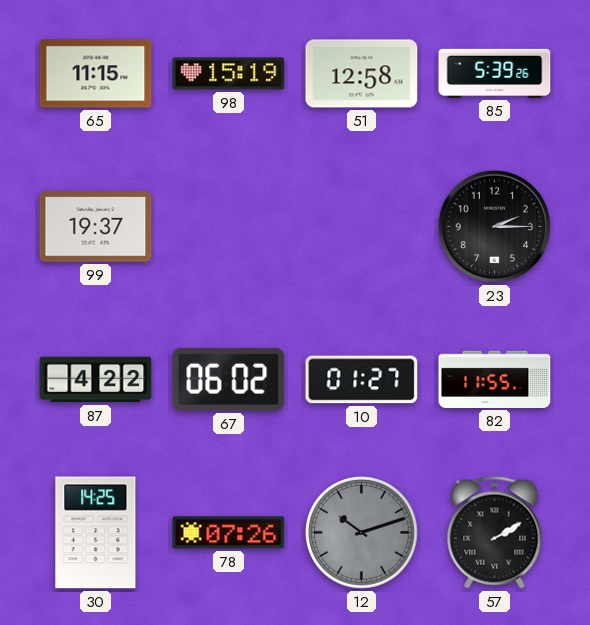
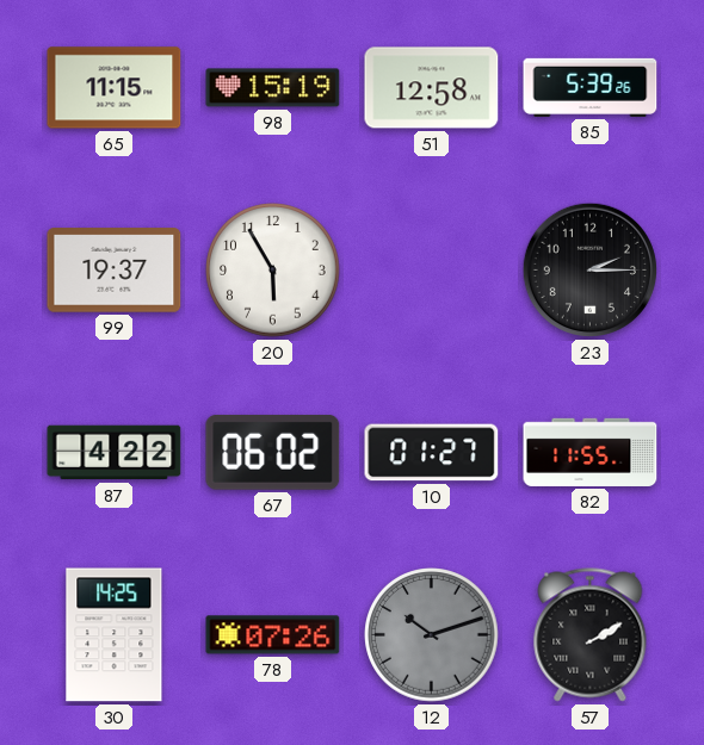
20: none -> 5:55
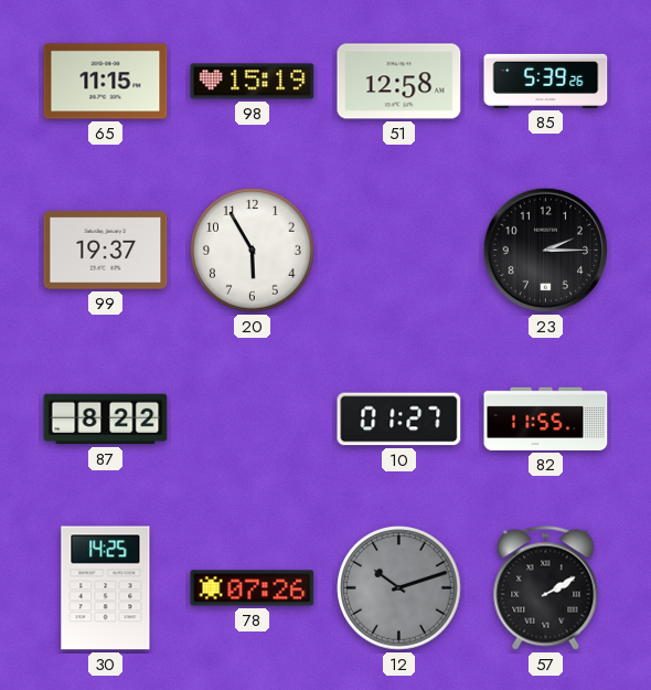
87: 4:22 -> 8:22
67: 06:02 -> none
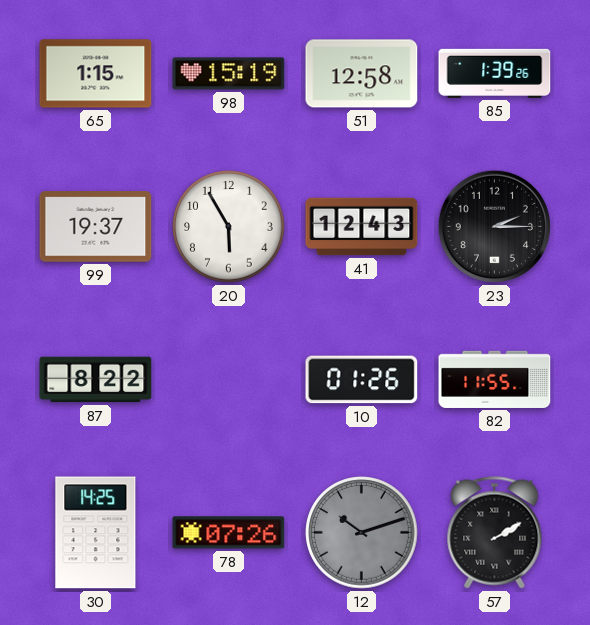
65: 11:15 -> 1:15
85: 5:39 -> 1:39
41: none -> 12:43
10: 01:27 -> 01:26
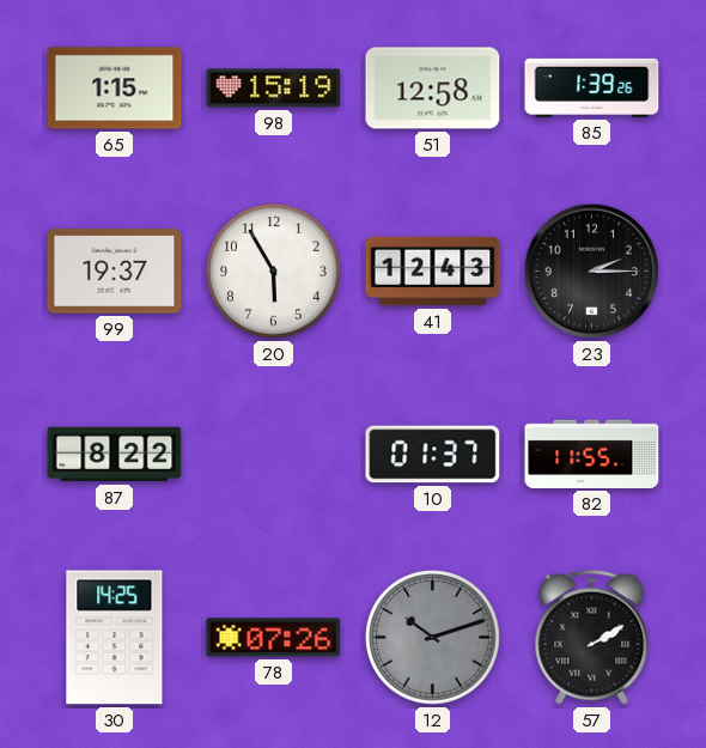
10: 01:26 -> 01:37
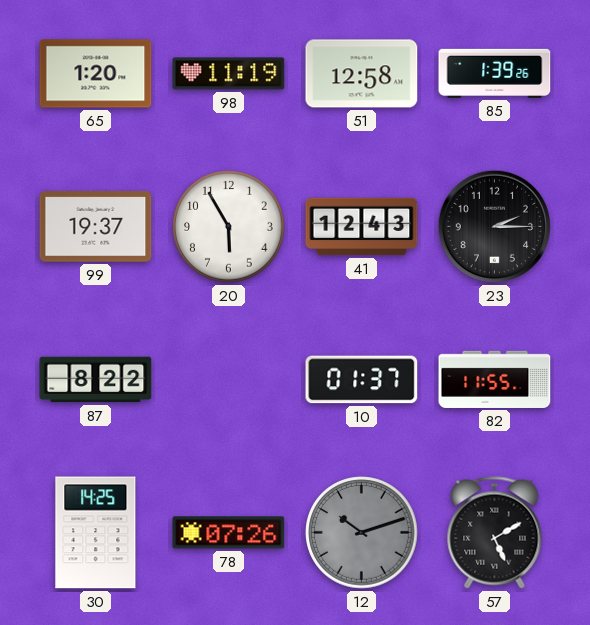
65: 1:15 -> 1:20
98: 15:19 -> 11:19
57: 2:10 -> 5:10
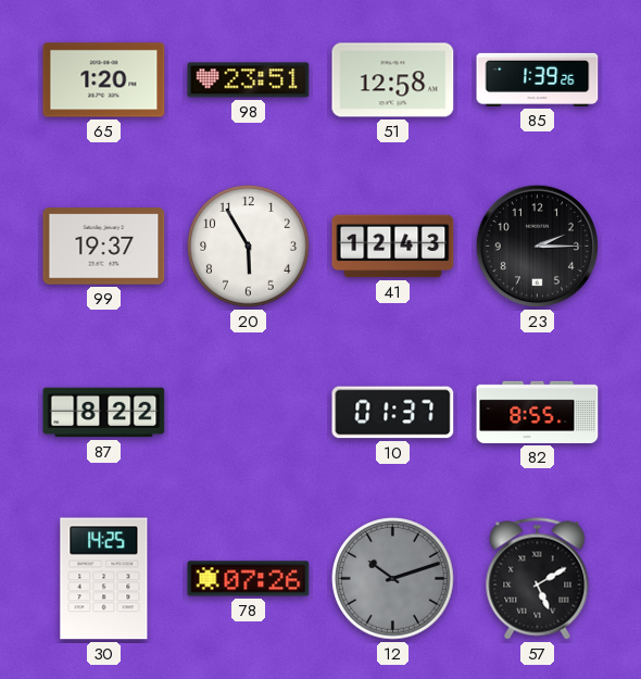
98: 11:19 -> 23:51
82: 11:55 -> 8:55
